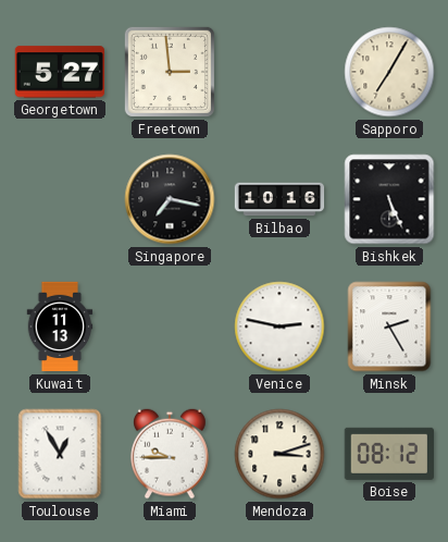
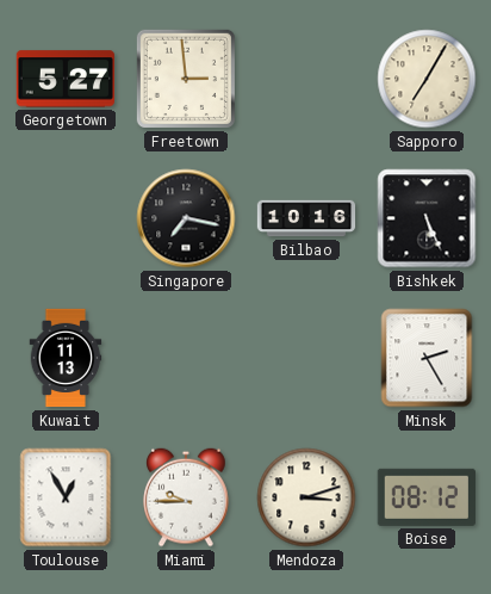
Venice: 2:47 -> none
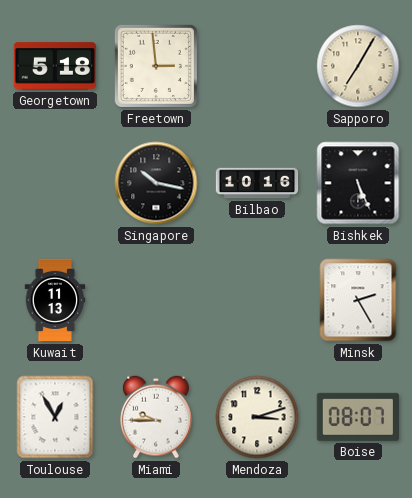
Georgetown: 5:27 -> 5:18
Singapore: 7:17 -> 10:17
Boise: 08:12 -> 08:07
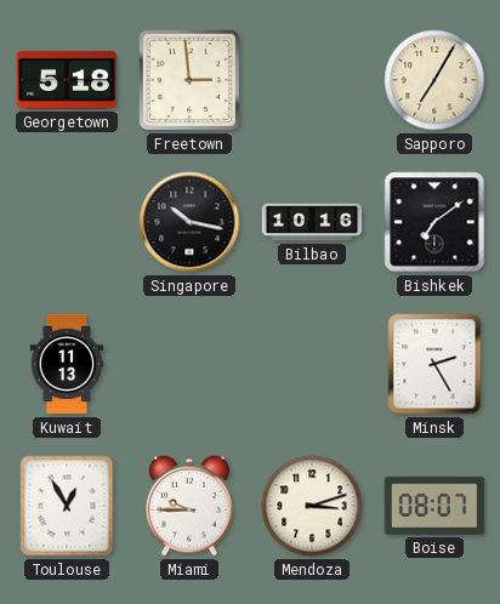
Bishkek: 5:26 -> 7:09
